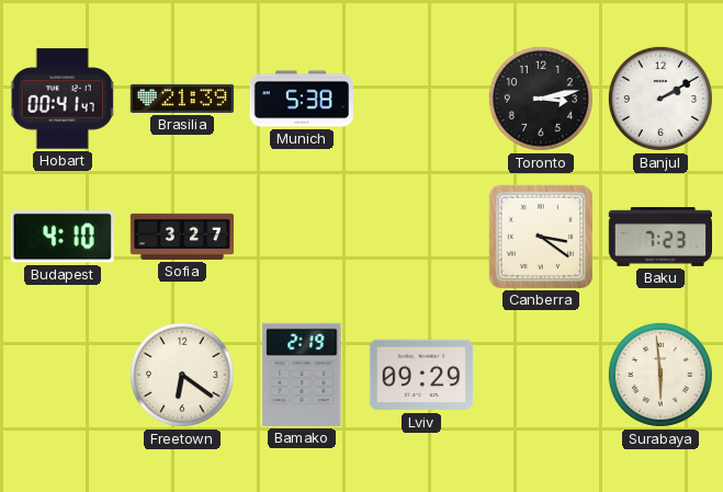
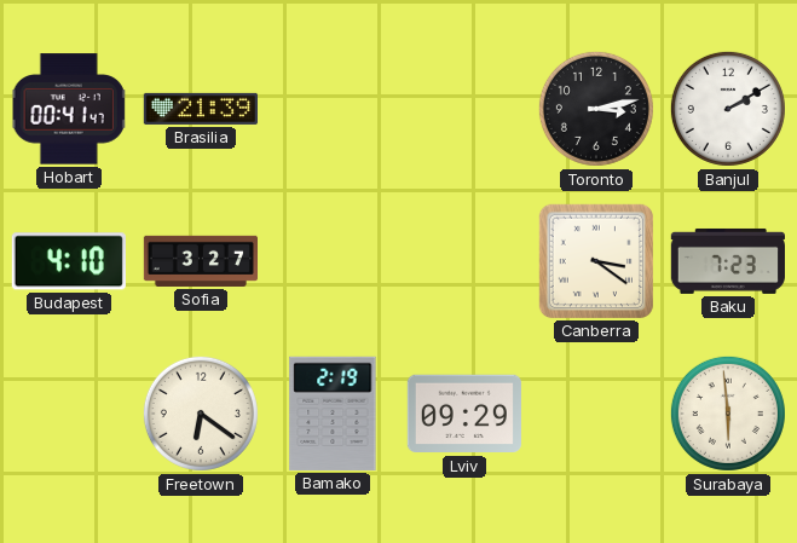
Munich: 5:38 -> none
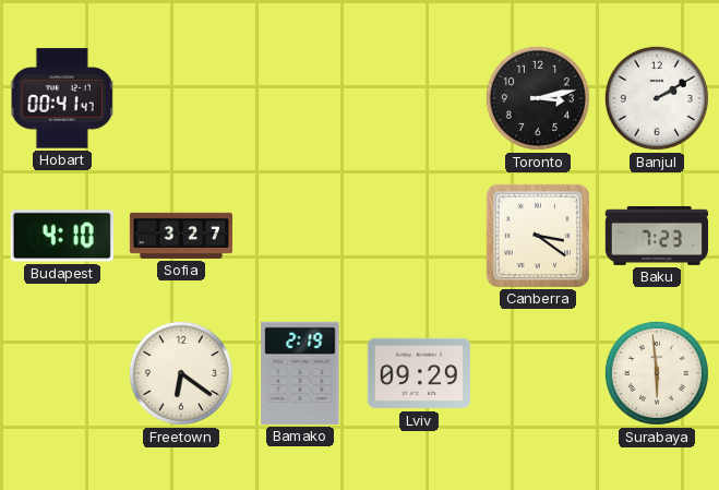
Brasilia: 21:39 -> none
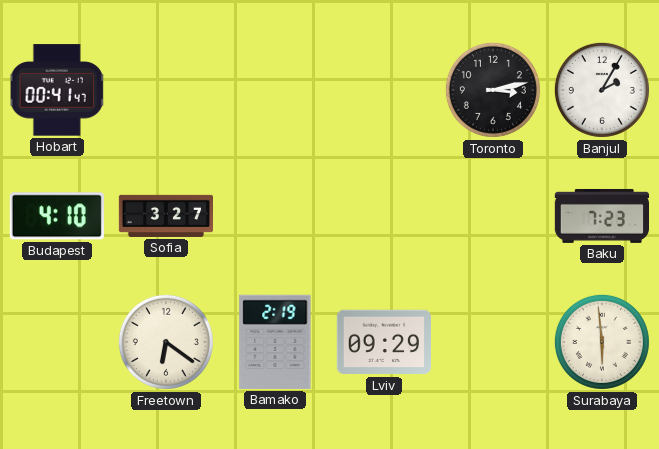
Banjul: 2:10 -> 2:05
Canberra: 3:21 -> none
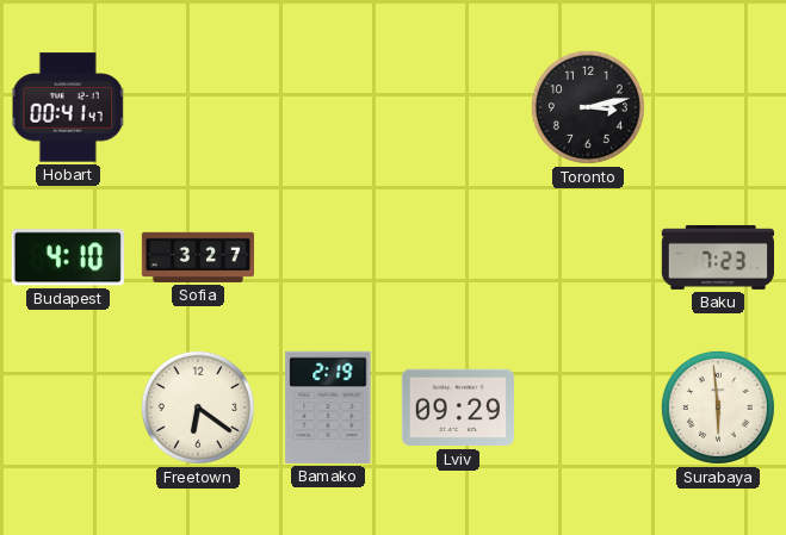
Banjul: 2:05 -> none
